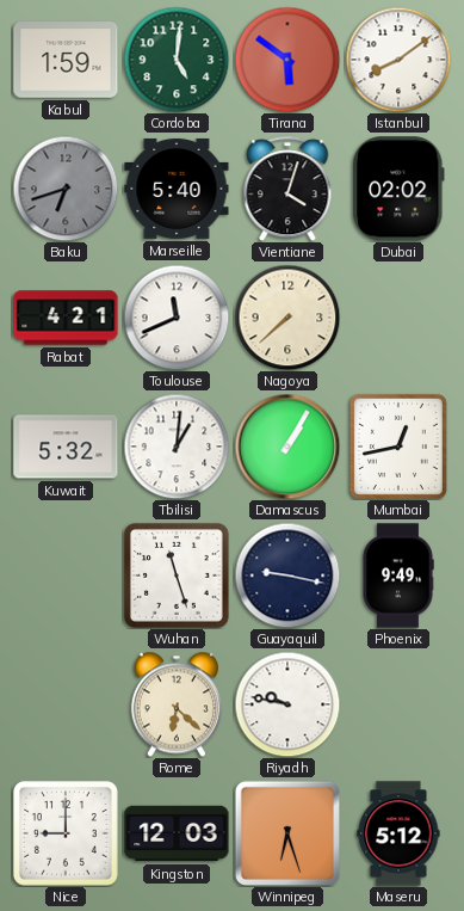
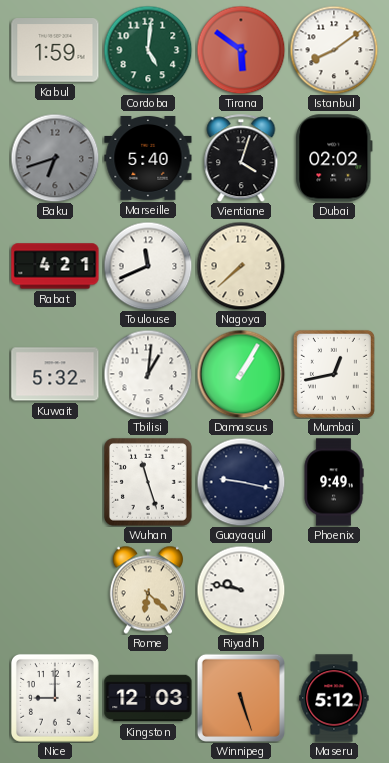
Winnipeg: 6:27 -> 5:27
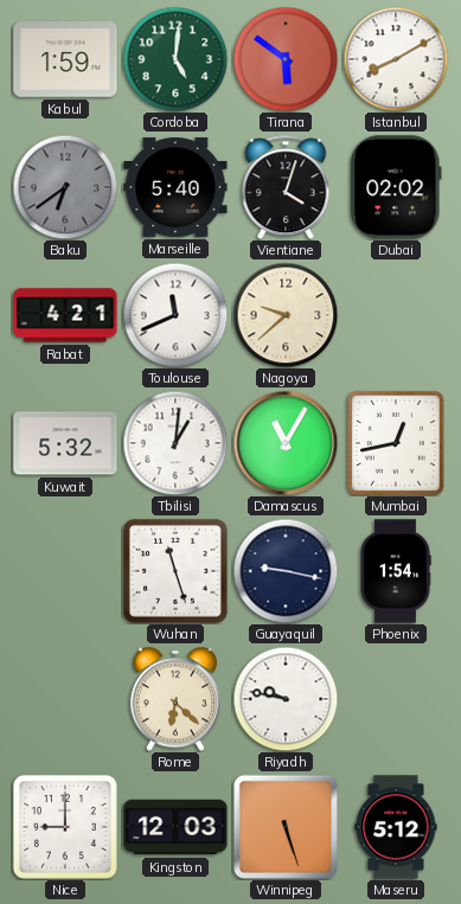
Istanbul: 8:09 -> 8:10
Baku: 6:42 -> 6:39
Nagoya: 7:38 -> 9:38
Damascus: 1:05 -> 11:05
Phoenix: 9:49 -> 1:54
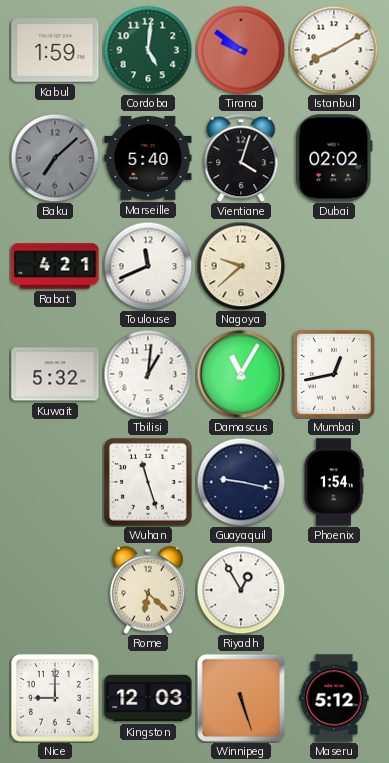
Tirana: 5:51 -> 9:51
Baku: 6:39 -> 7:08
Riyadh: 9:47 -> 12:55
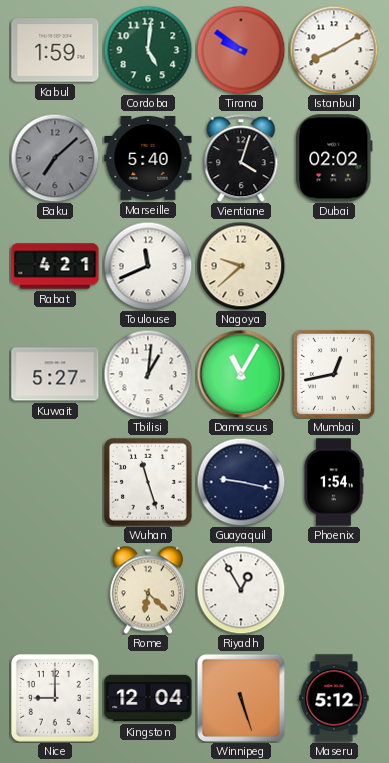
Kuwait: 5:32 -> 5:27
Kingston: 12:03 -> 12:04
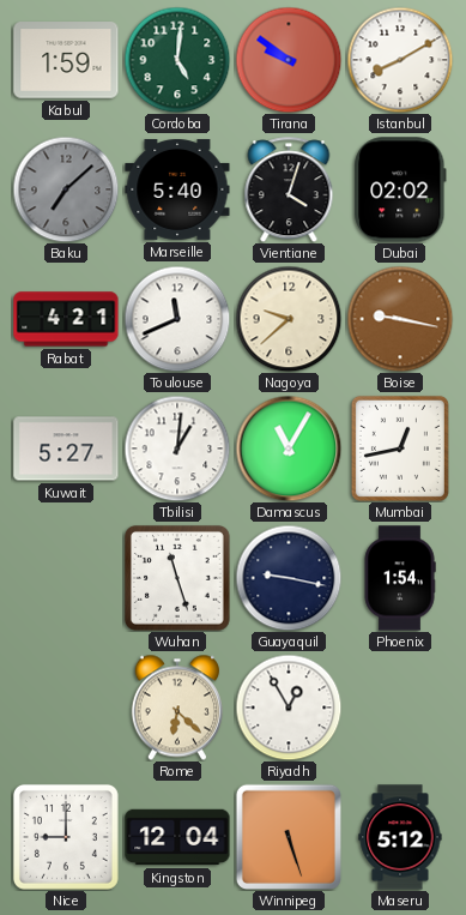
Boise: none -> 9:17
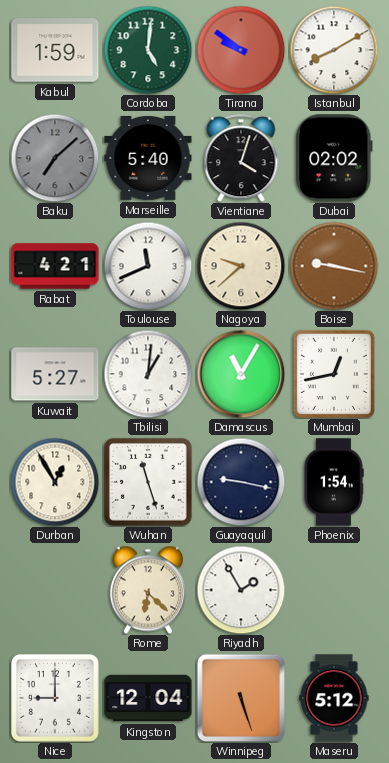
Durban: none -> 12:55
Riyadh: 12:55 -> 1:55
